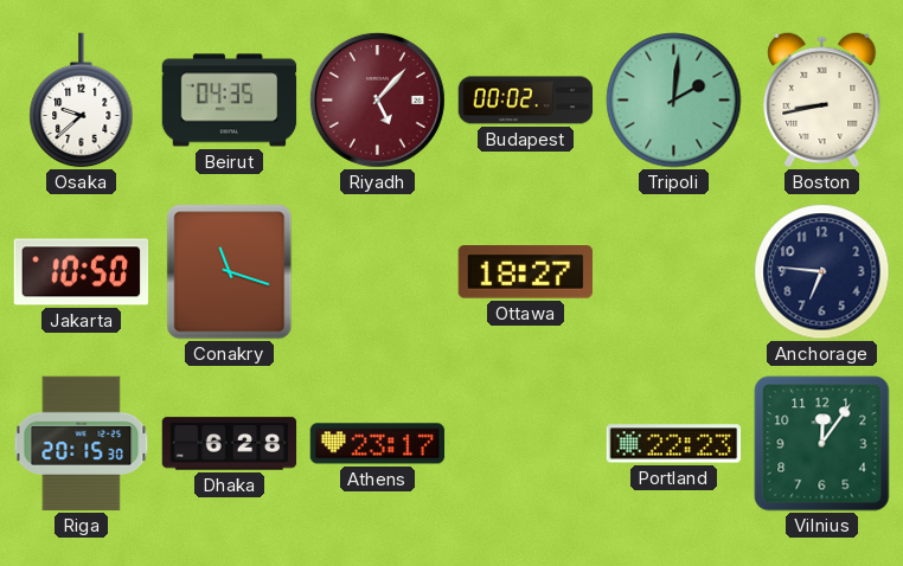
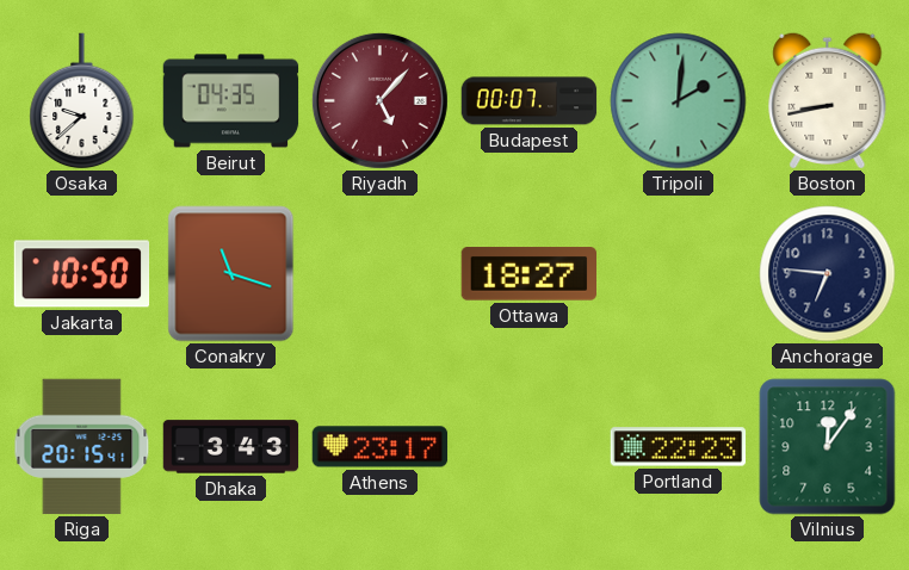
Budapest: 00:02 -> 00:07
Riga: 20:15:30 -> 20:15:41
Dhaka: 6:28 -> 3:43
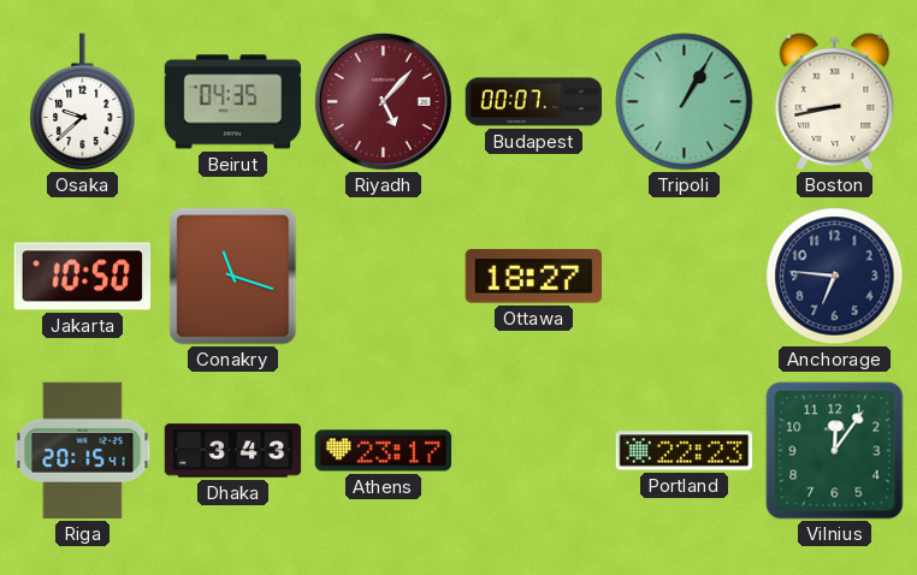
Tripoli: 2:01 -> 1:05
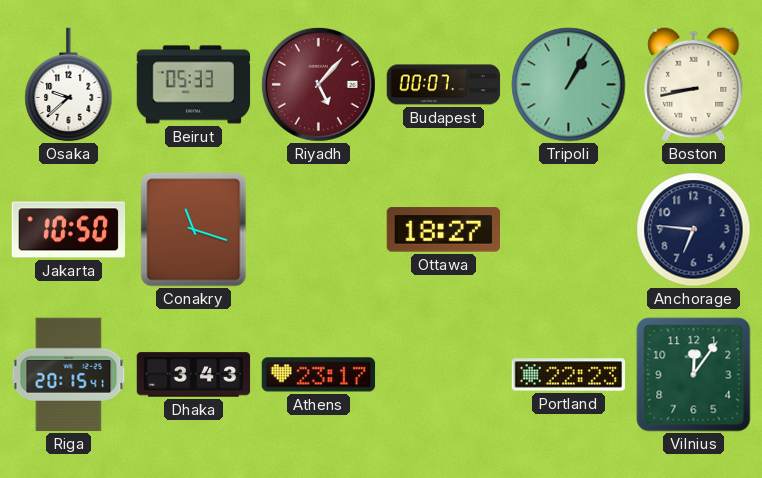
Beirut: 04:35 -> 05:33
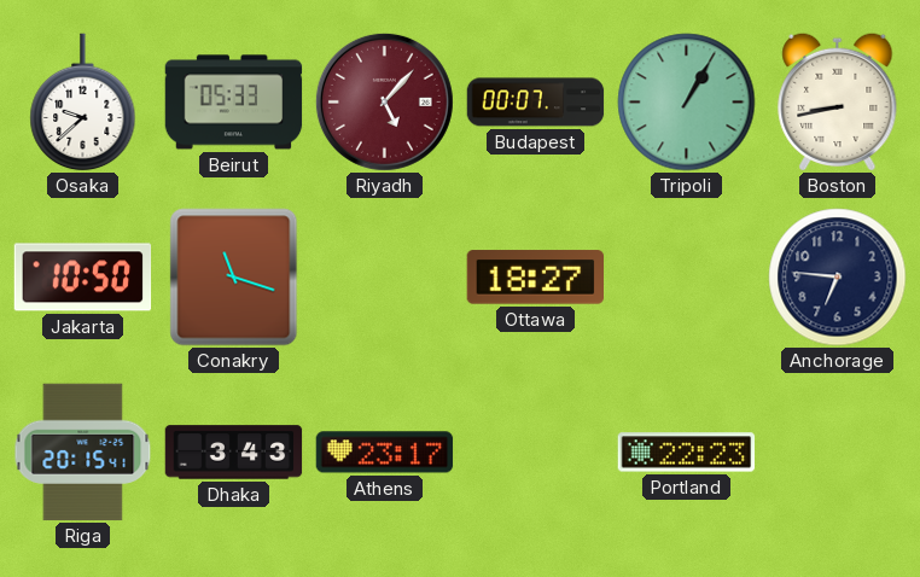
Vilnius: 12:06 -> none
